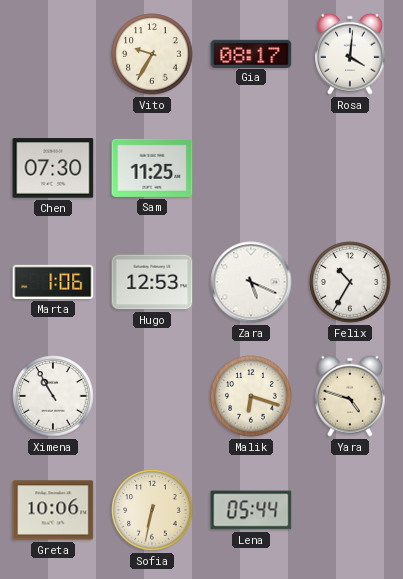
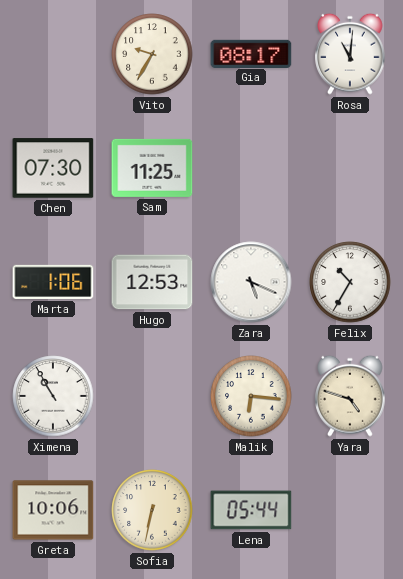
Rosa: 4:01 -> 11:01
Malik: 6:18 -> 6:16
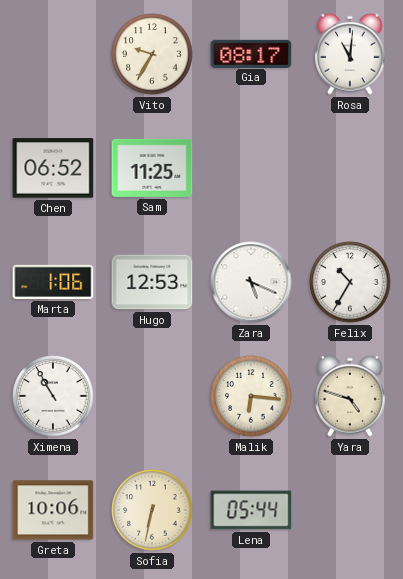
Chen: 07:30 -> 06:52
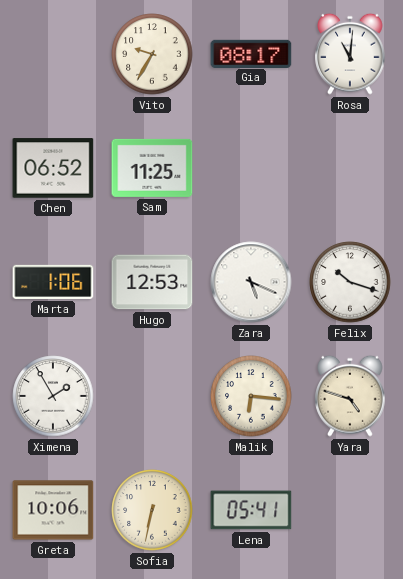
Felix: 10:35 -> 10:18
Ximena: 10:55 -> 1:55
Lena: 05:44 -> 05:41
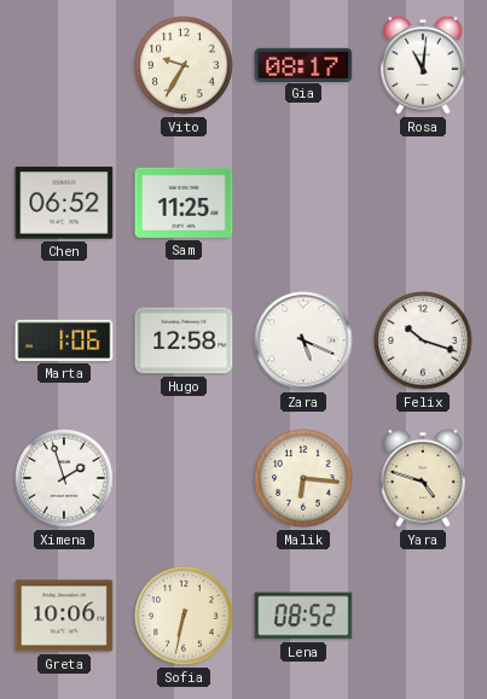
Hugo: 12:53 -> 12:58
Ximena: 1:55 -> 1:57
Lena: 05:41 -> 08:52
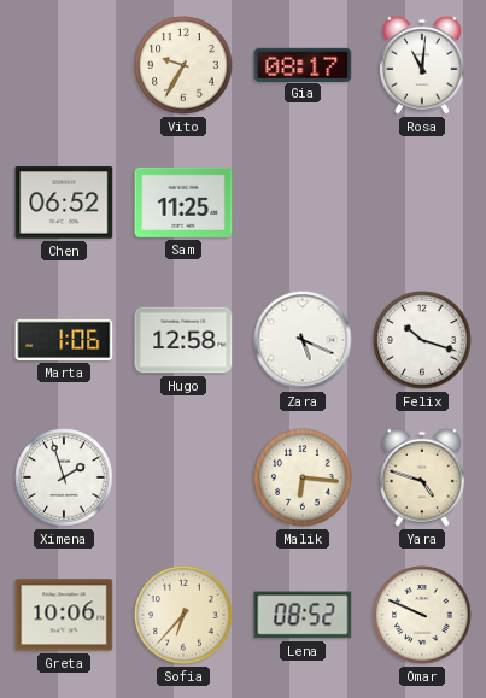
Sofia: 6:32 -> 6:37
Omar: none -> 9:49
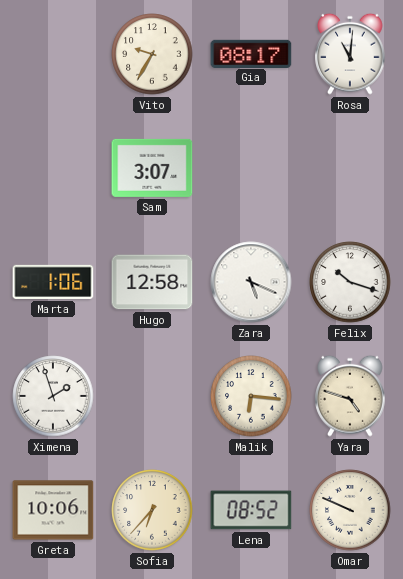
Chen: 06:52 -> none
Sam: 11:25 -> 3:07
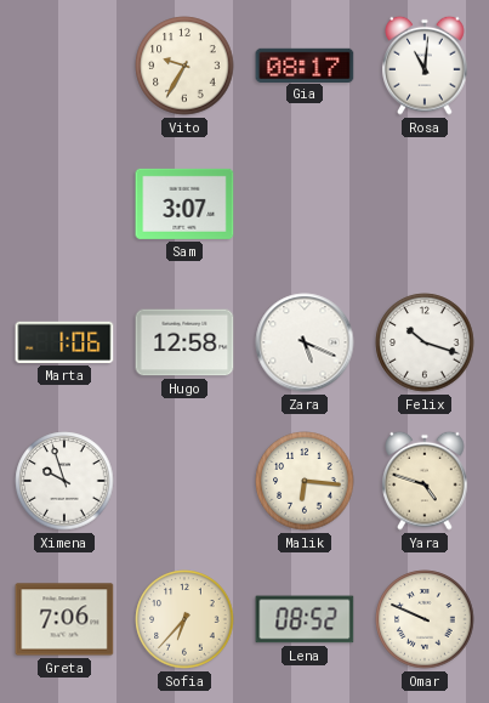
Ximena: 1:57 -> 9:57
Greta: 10:06 -> 7:06
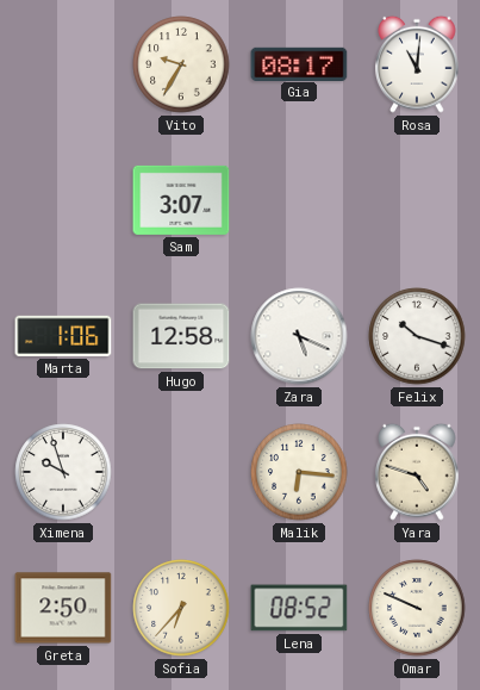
Greta: 7:06 -> 2:50
